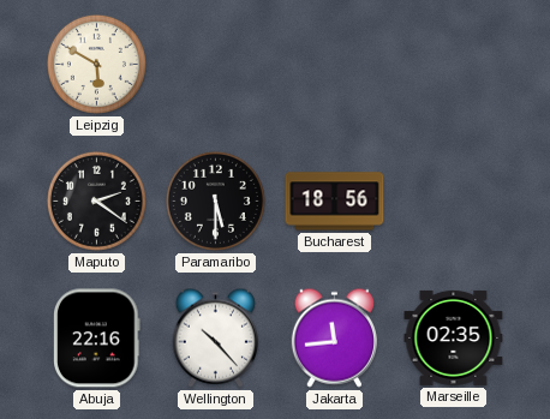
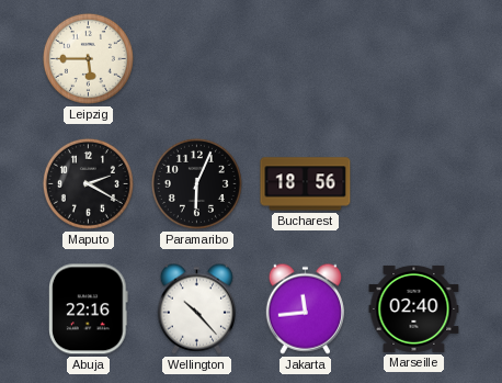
Leipzig: 5:50 -> 5:45
Maputo: 2:21 -> 2:20
Paramaribo: 5:30 -> 6:04
Marseille: 02:35 -> 02:40
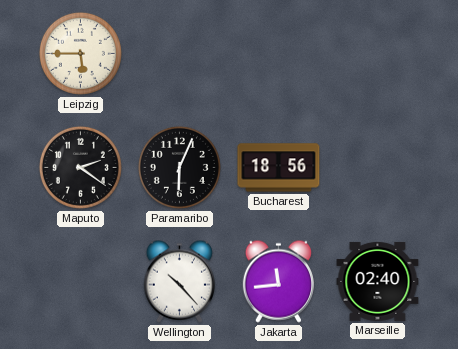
Maputo: 2:20 -> 2:21
Abuja: 22:16 -> none
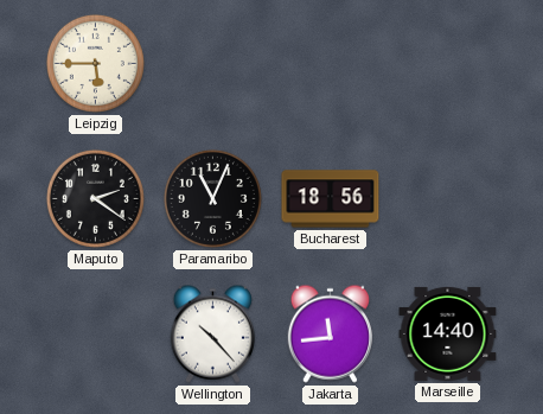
Paramaribo: 6:04 -> 11:04
Marseille: 02:40 -> 14:40
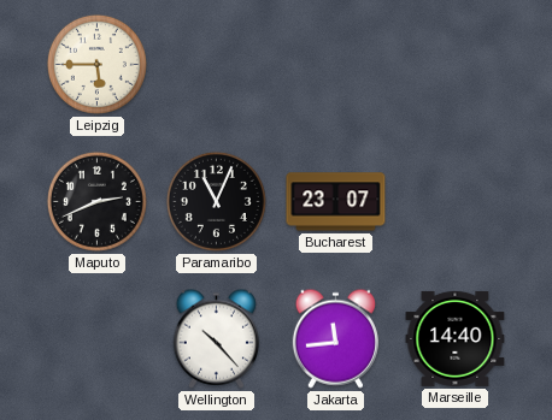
Maputo: 2:21 -> 2:41
Bucharest: 18:56 -> 23:07
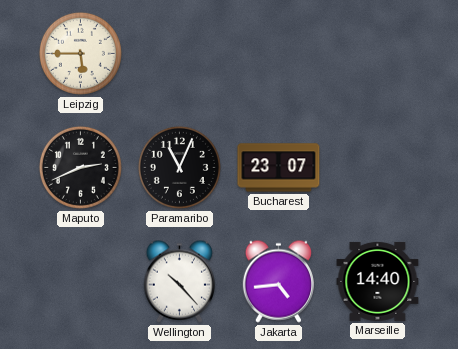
Jakarta: 11:44 -> 4:44
